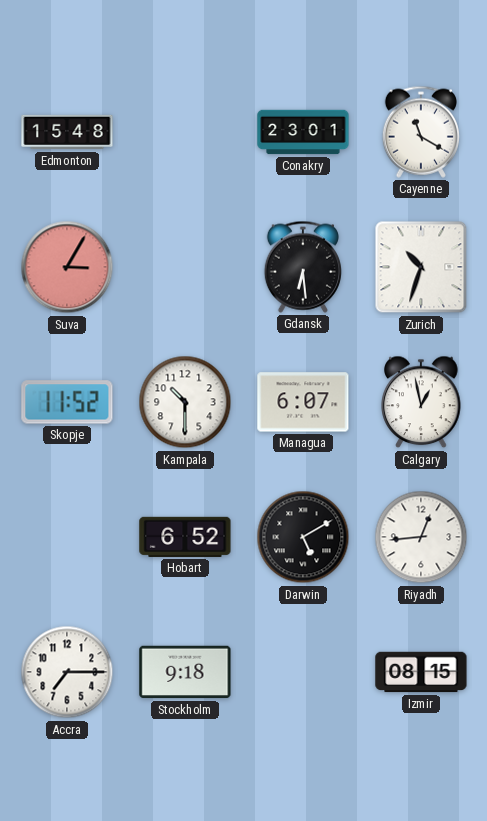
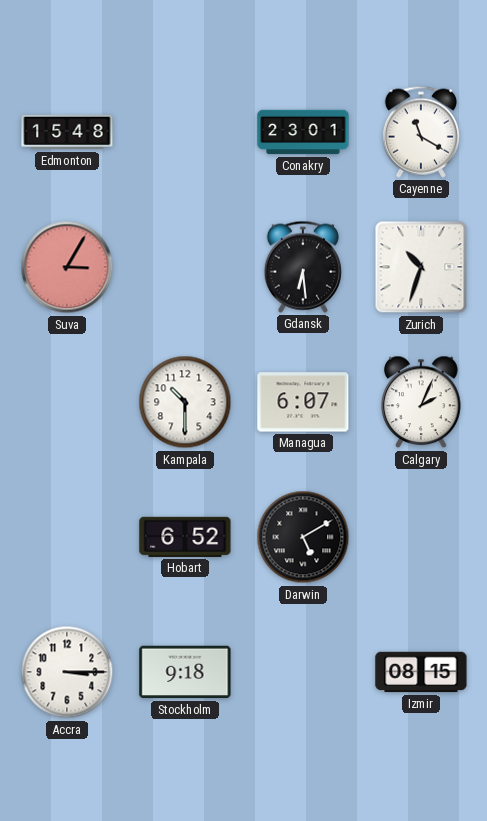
Skopje: 11:52 -> none
Calgary: 12:58 -> 2:04
Riyadh: 12:44 -> none
Accra: 7:15 -> 3:15
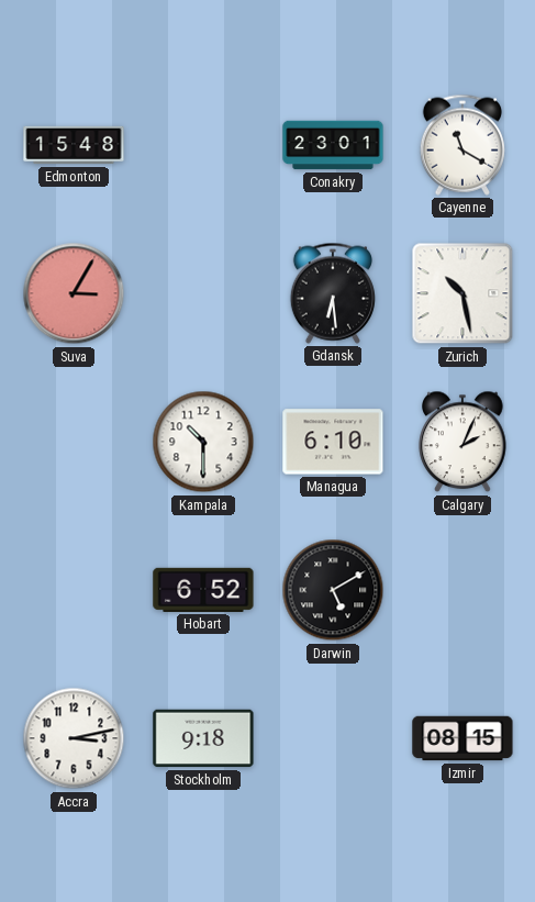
Zurich: 10:33 -> 10:28
Managua: 6:07 -> 6:10
Accra: 3:15 -> 3:13
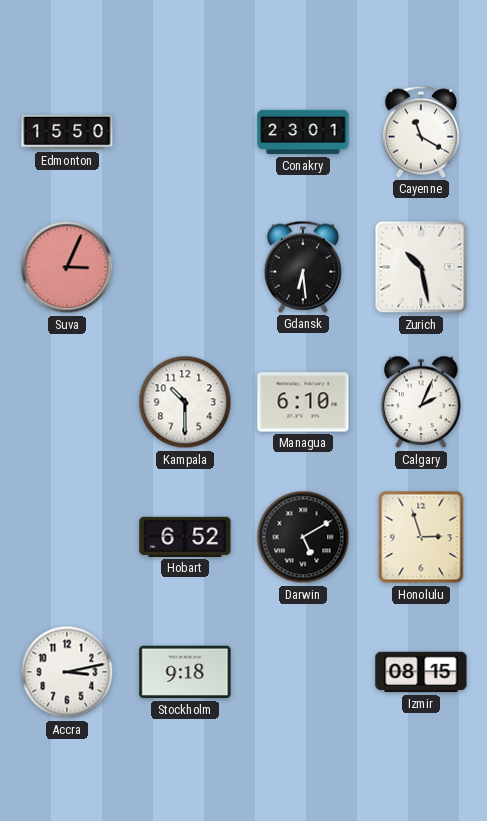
Edmonton: 15:48 -> 15:50
Suva: 3:05 -> 3:04
Honolulu: none -> 2:57
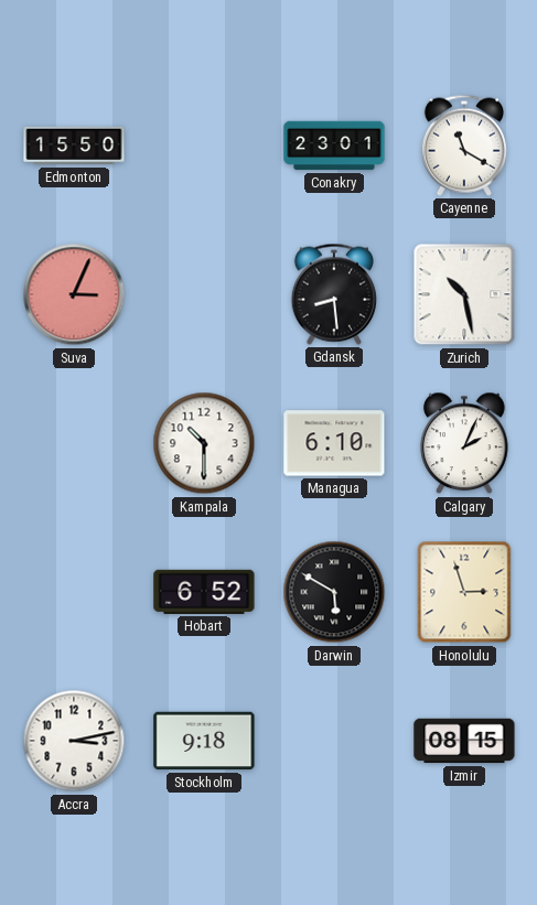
Gdansk: 6:29 -> 8:29
Darwin: 5:10 -> 5:50
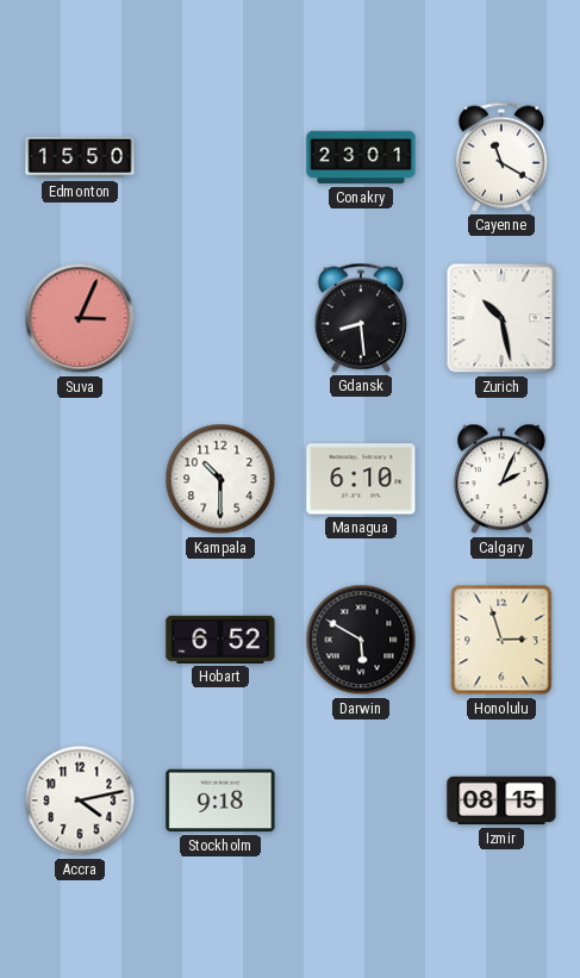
Accra: 3:13 -> 4:13
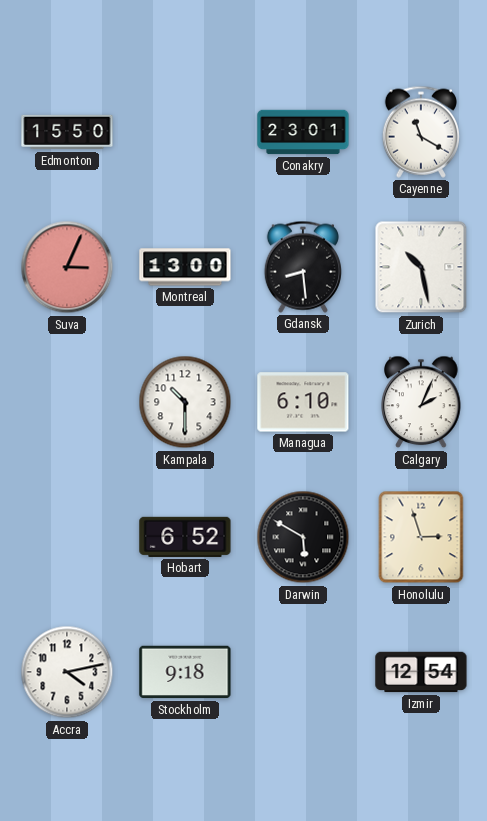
Montreal: none -> 13:00
Izmir: 08:15 -> 12:54
